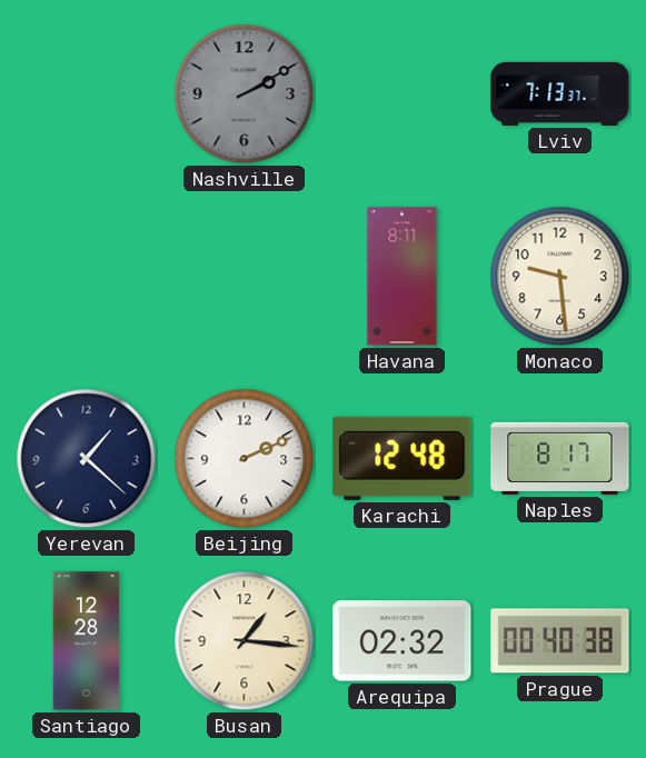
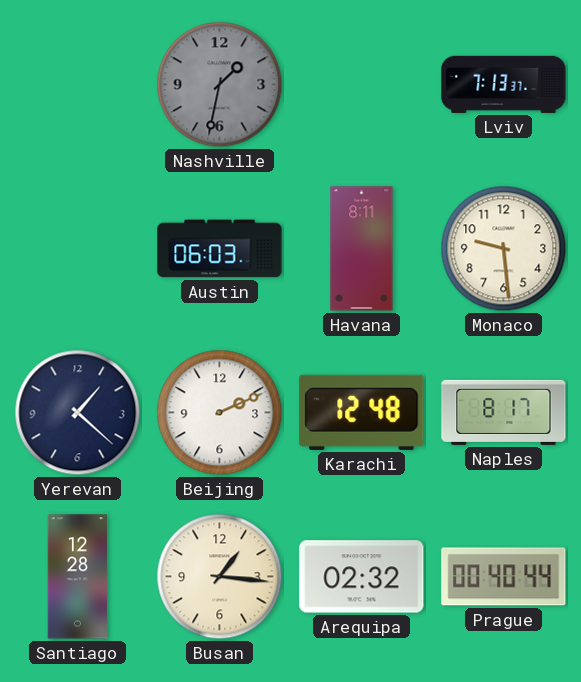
Nashville: 2:10 -> 1:32
Austin: none -> 06:03
Prague: 00:40:38 -> 00:40:44
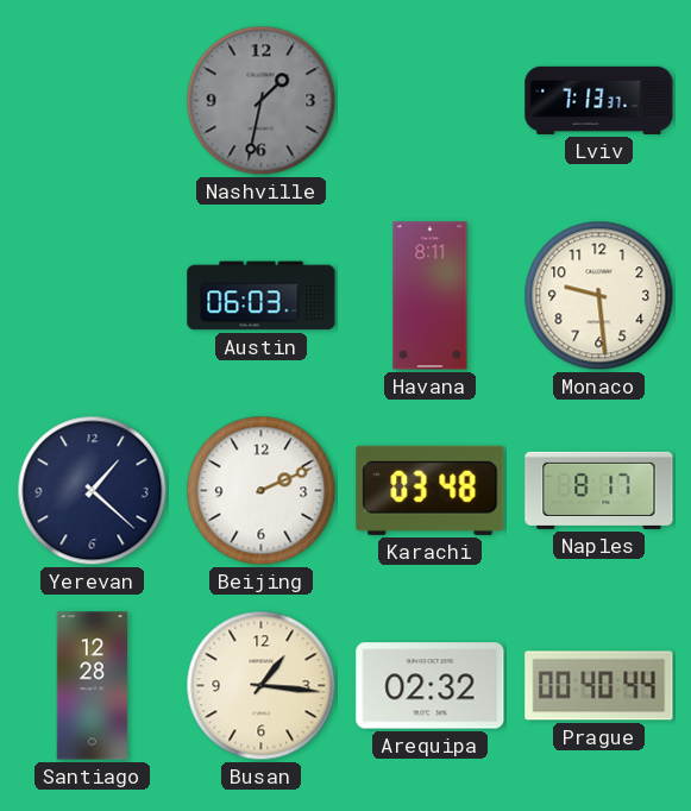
Karachi: 12:48 -> 03:48
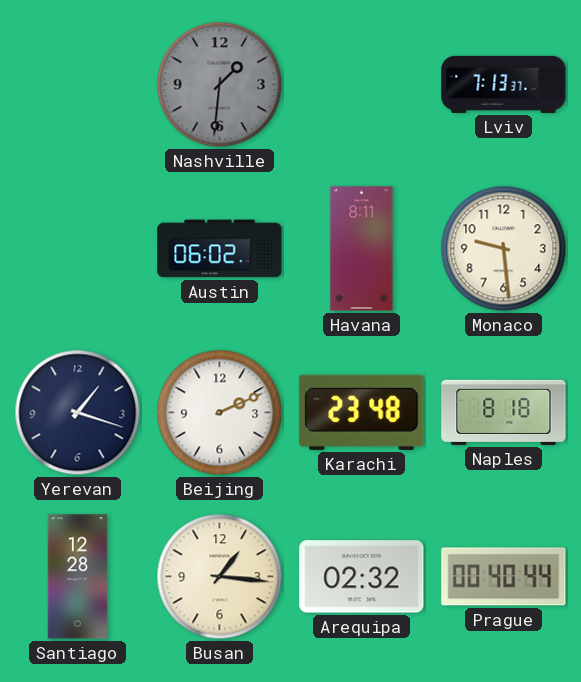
Nashville: 1:32 -> 1:31
Austin: 06:03 -> 06:02
Yerevan: 1:22 -> 1:18
Karachi: 03:48 -> 23:48
Naples: 8:17 -> 8:18
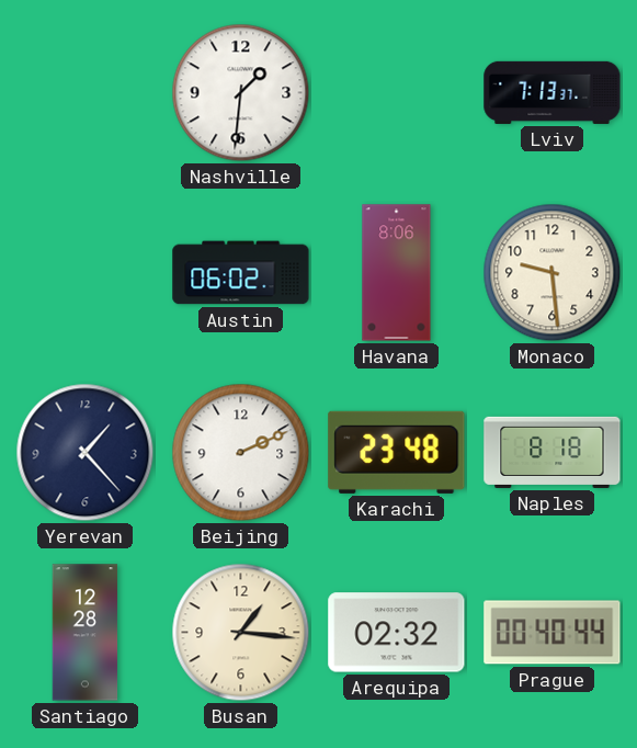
Nashville dial: grey -> white
Havana: 8:11 -> 8:06
Yerevan: 1:18 -> 1:23
